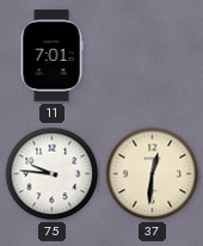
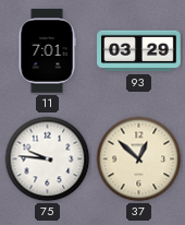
93: none -> 03:29
37: 12:31 -> 12:52
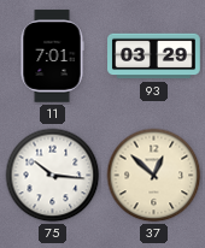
75: 9:46 -> 10:16
